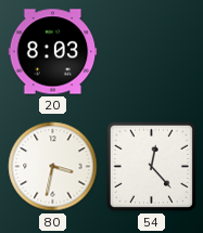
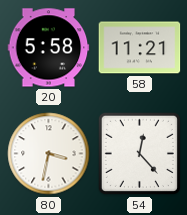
20: 8:03 -> 5:58
58: none -> 11:21
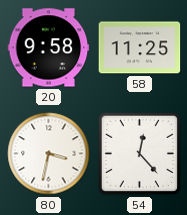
20: 5:58 -> 9:58
58: 11:21 -> 11:25
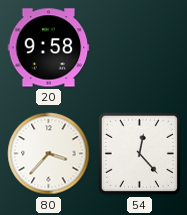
58: 11:25 -> none
80: 3:32 -> 3:37
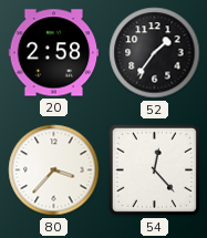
20: 9:58 -> 2:58
52: none -> 1:36
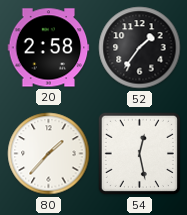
80: 3:37 -> 1:37
54: 12:23 -> 12:28
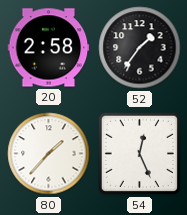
54: 12:28 -> 12:26
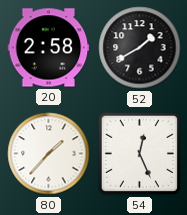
52: 1:36 -> 1:40
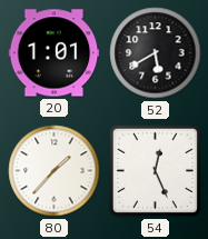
20: 2:58 -> 1:01
52: 1:40 -> 5:40
